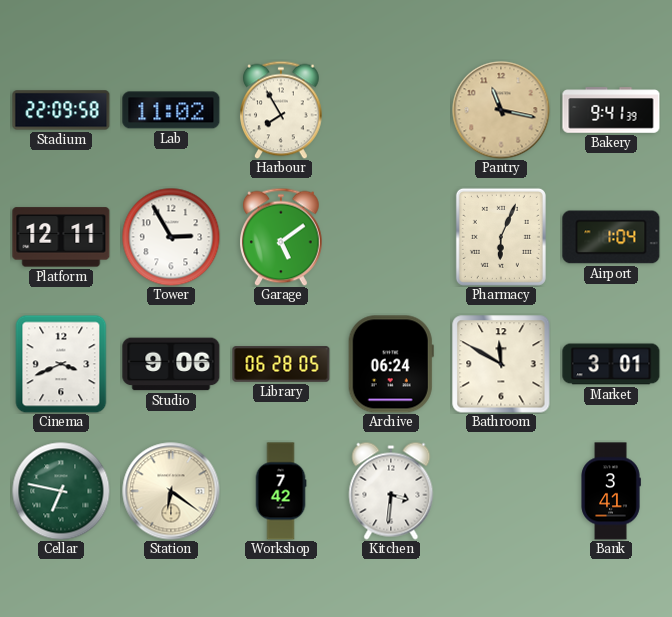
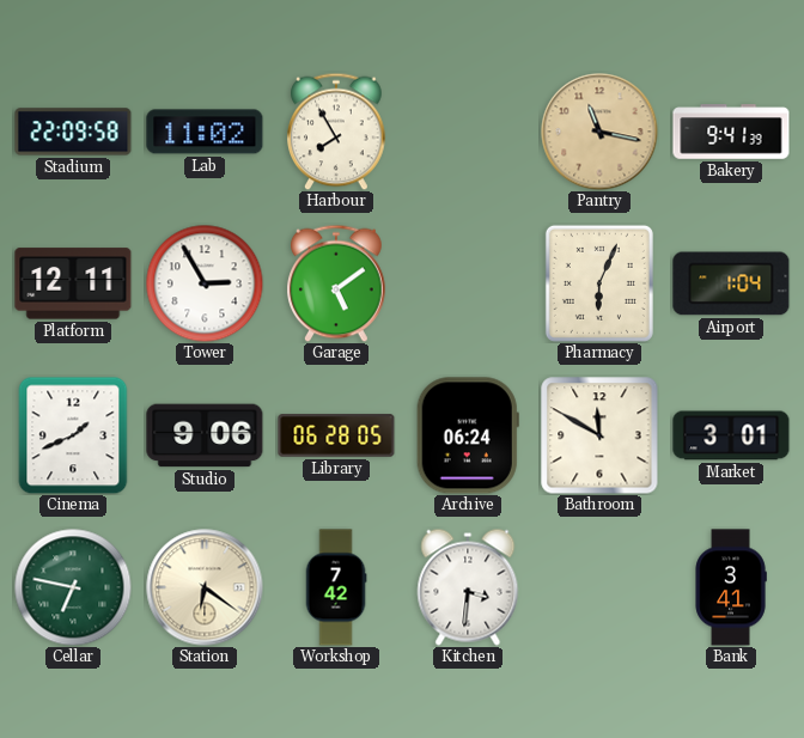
Cinema: 3:41 -> 1:41
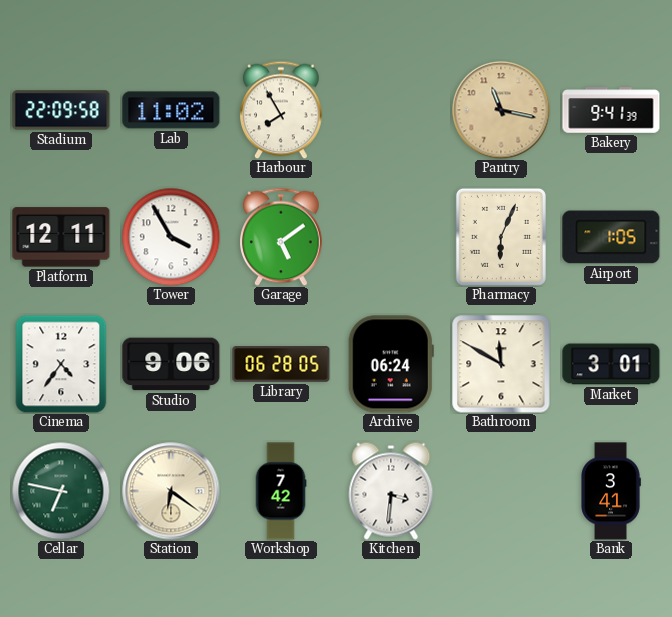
Tower: 2:55 -> 3:55
Airport: 1:04 -> 1:05
Cinema: 1:41 -> 4:36
